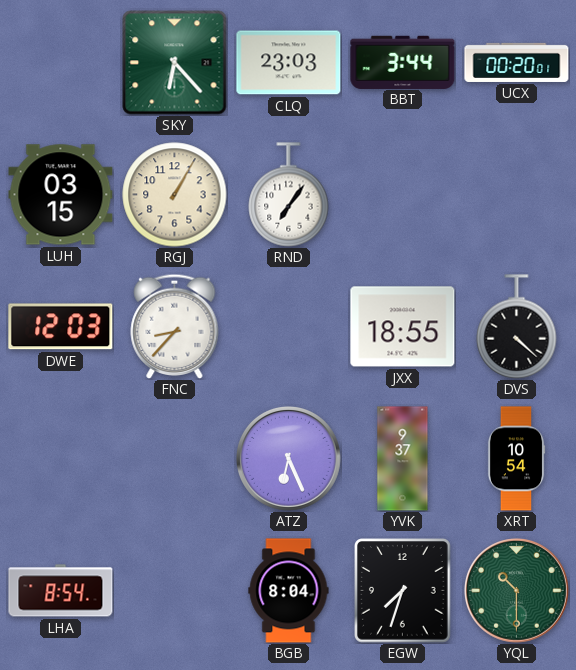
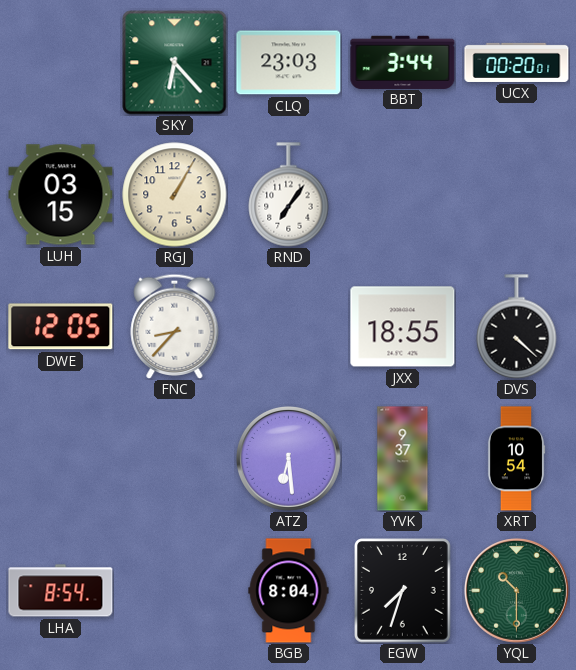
DWE: 12:03 -> 12:05
ATZ: 6:26 -> 6:29
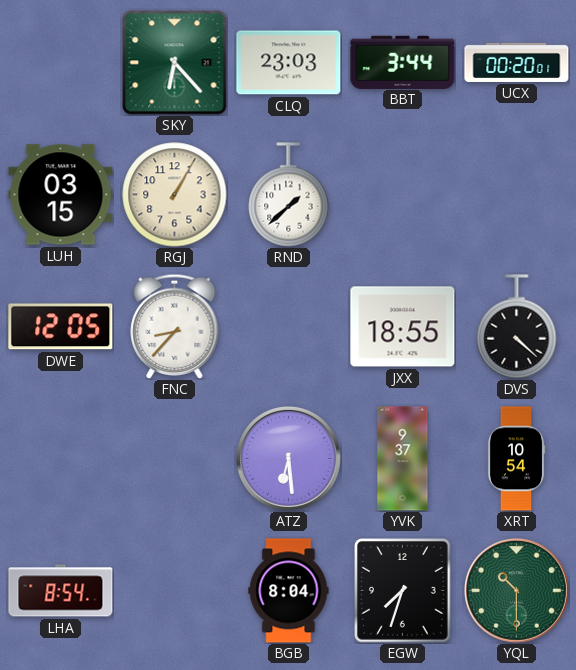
RND: 7:06 -> 1:38
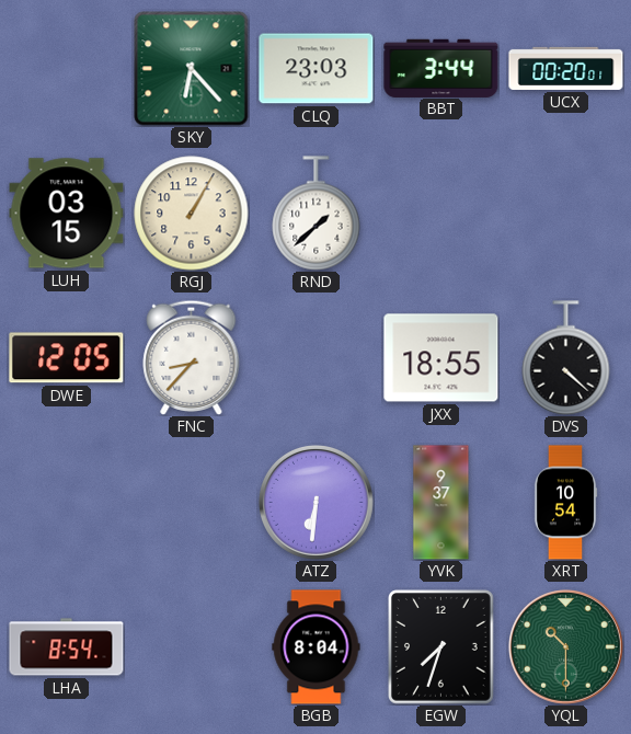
ATZ: 6:29 -> 6:31
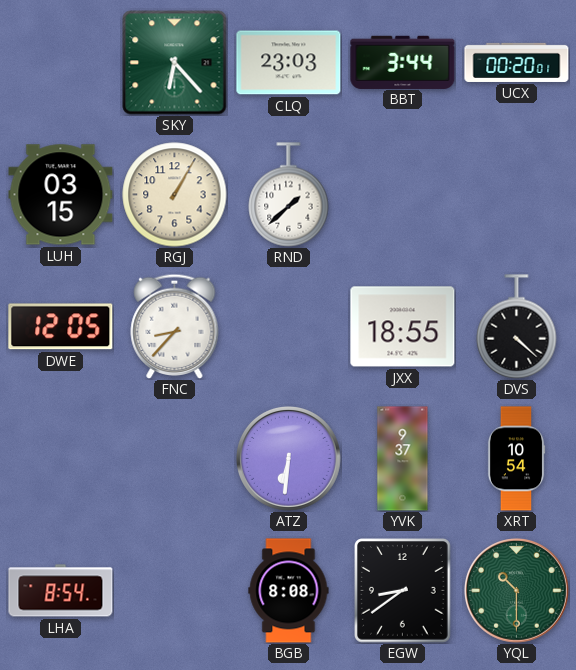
BGB: 8:04 -> 8:08
EGW: 7:33 -> 8:39
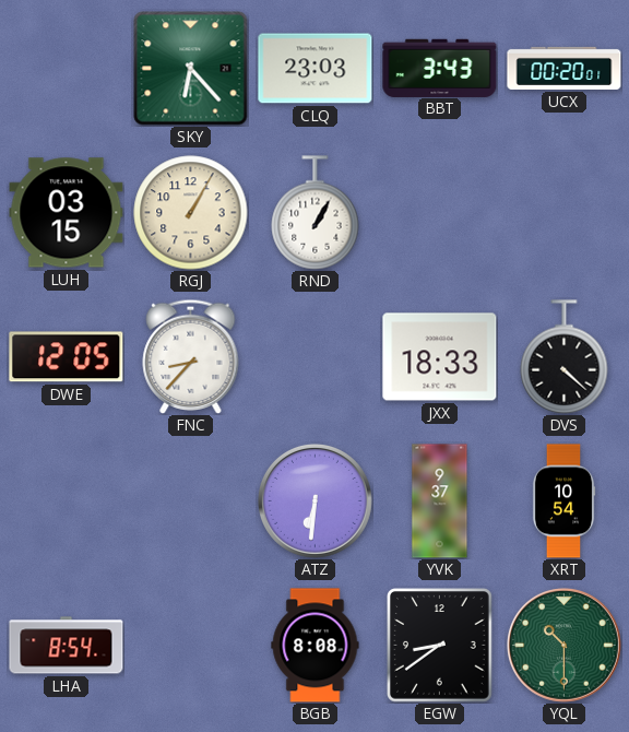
BBT: 3:44 -> 3:43
RND: 1:38 -> 1:05
JXX: 18:55 -> 18:33
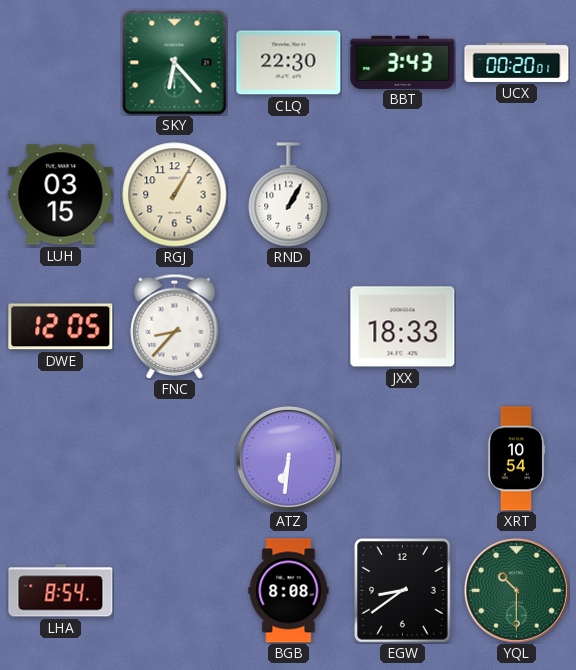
CLQ: 23:03 -> 22:30
DVS: 4:22 -> none
YVK: 9:37 -> none
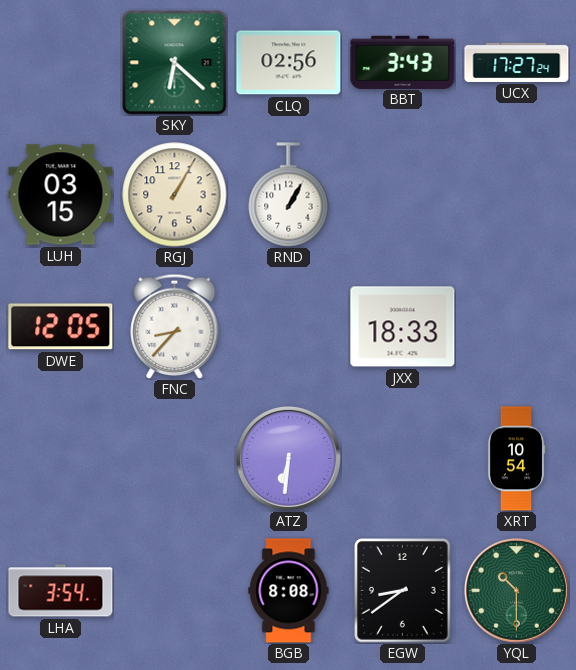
SKY: 6:23 -> 6:22
CLQ: 22:30 -> 02:56
UCX: 00:20 -> 17:27
LHA: 8:54 -> 3:54
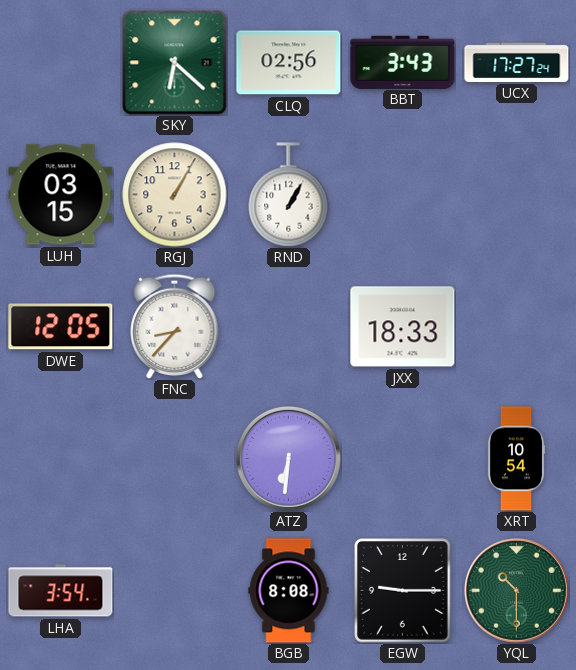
EGW: 8:39 -> 9:15
